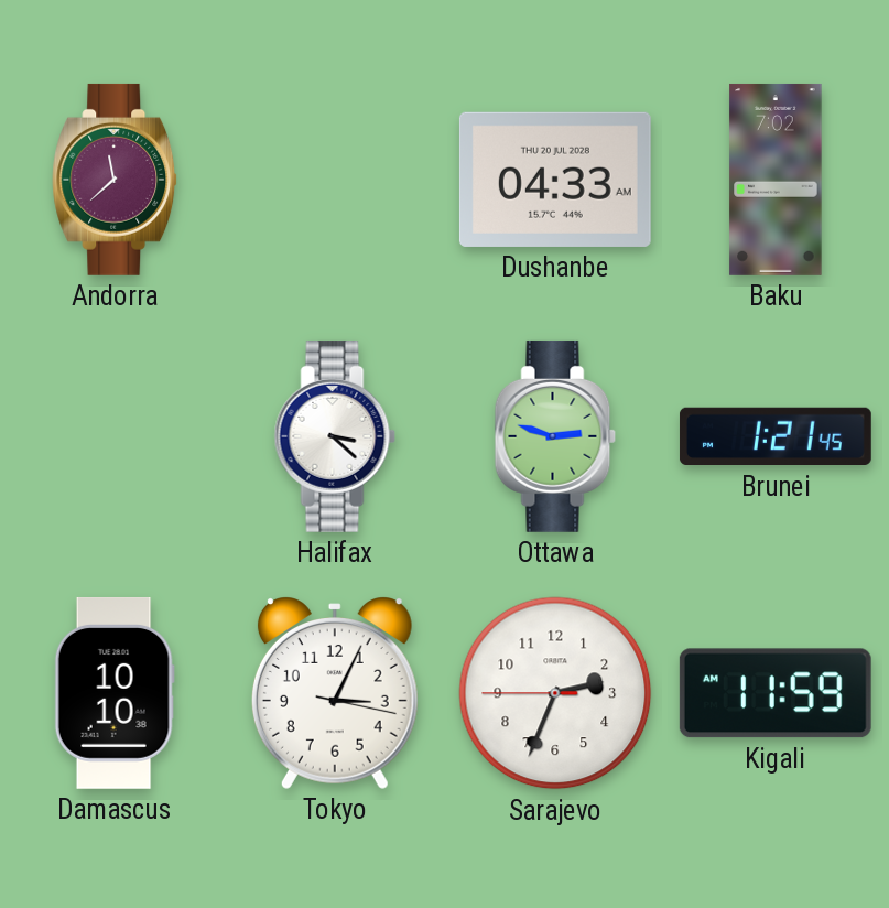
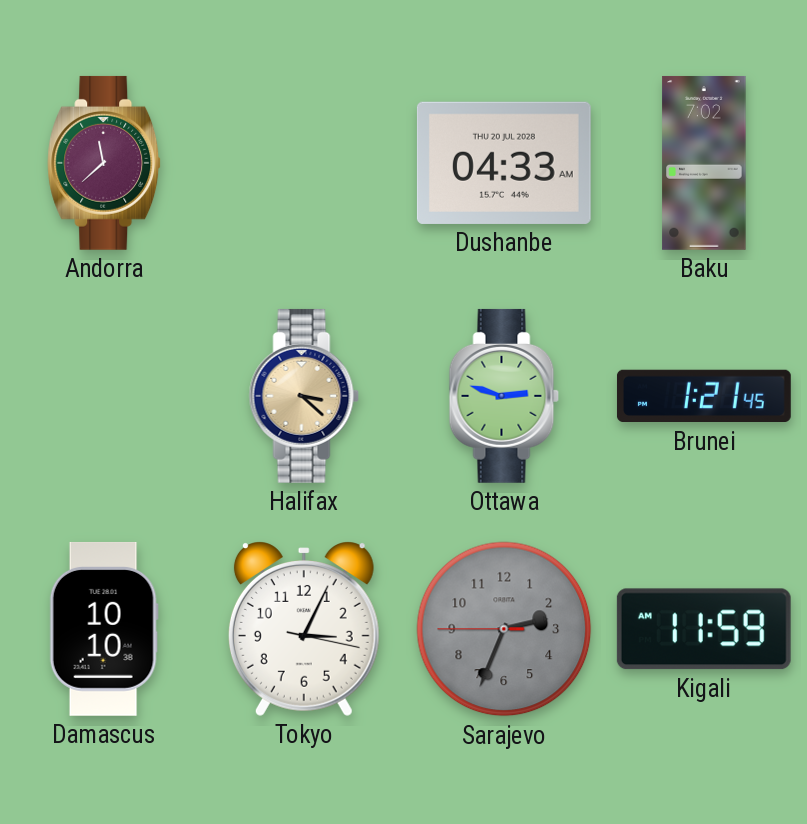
Halifax dial: white -> champagne
Sarajevo dial: white -> grey
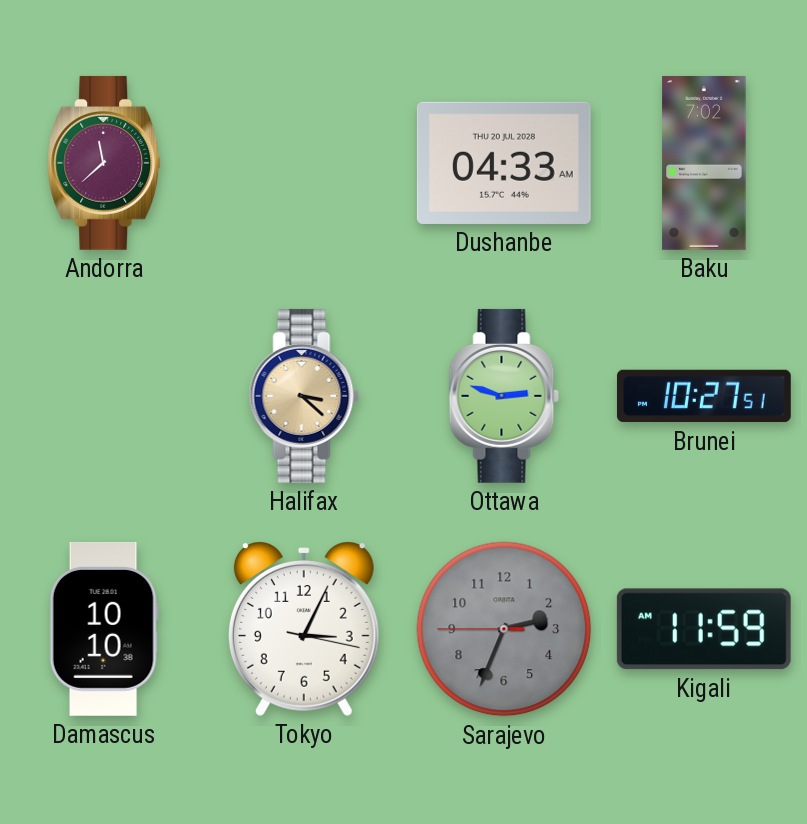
Brunei: 1:21 -> 10:27
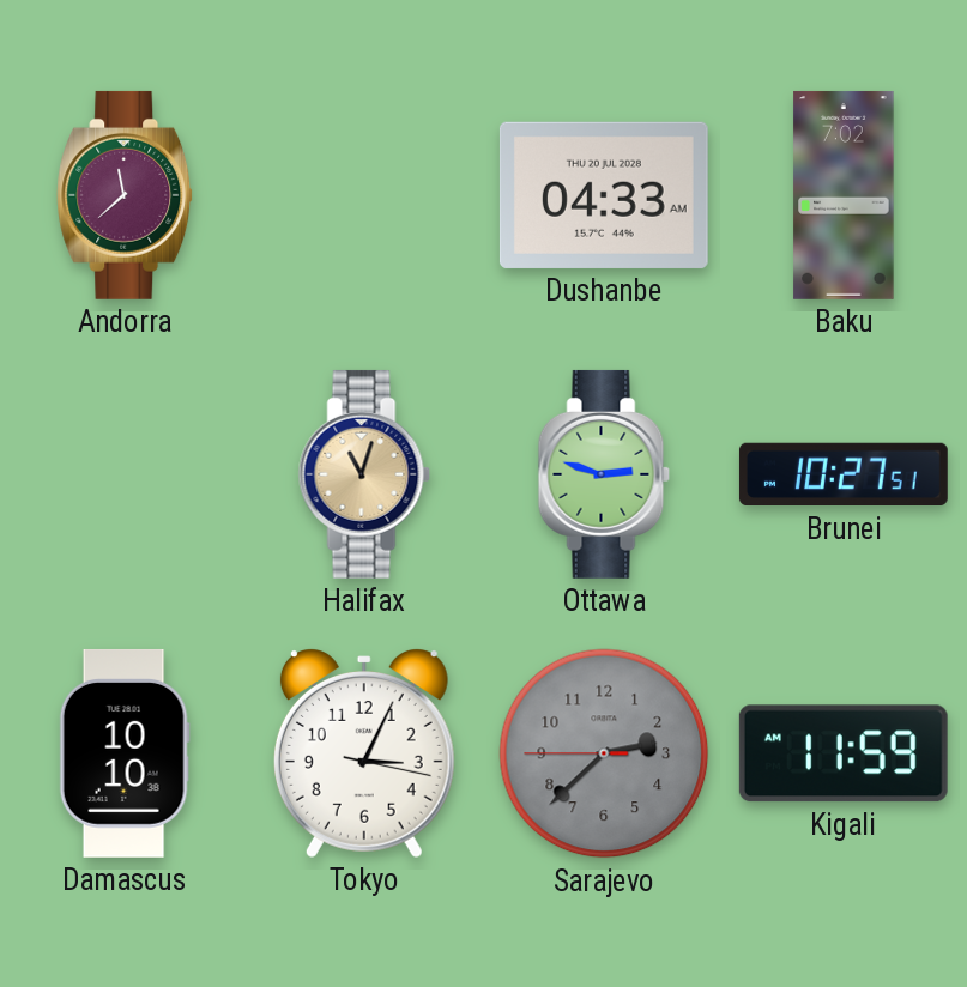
Halifax: 3:22 -> 11:03
Sarajevo: 2:33 -> 2:37
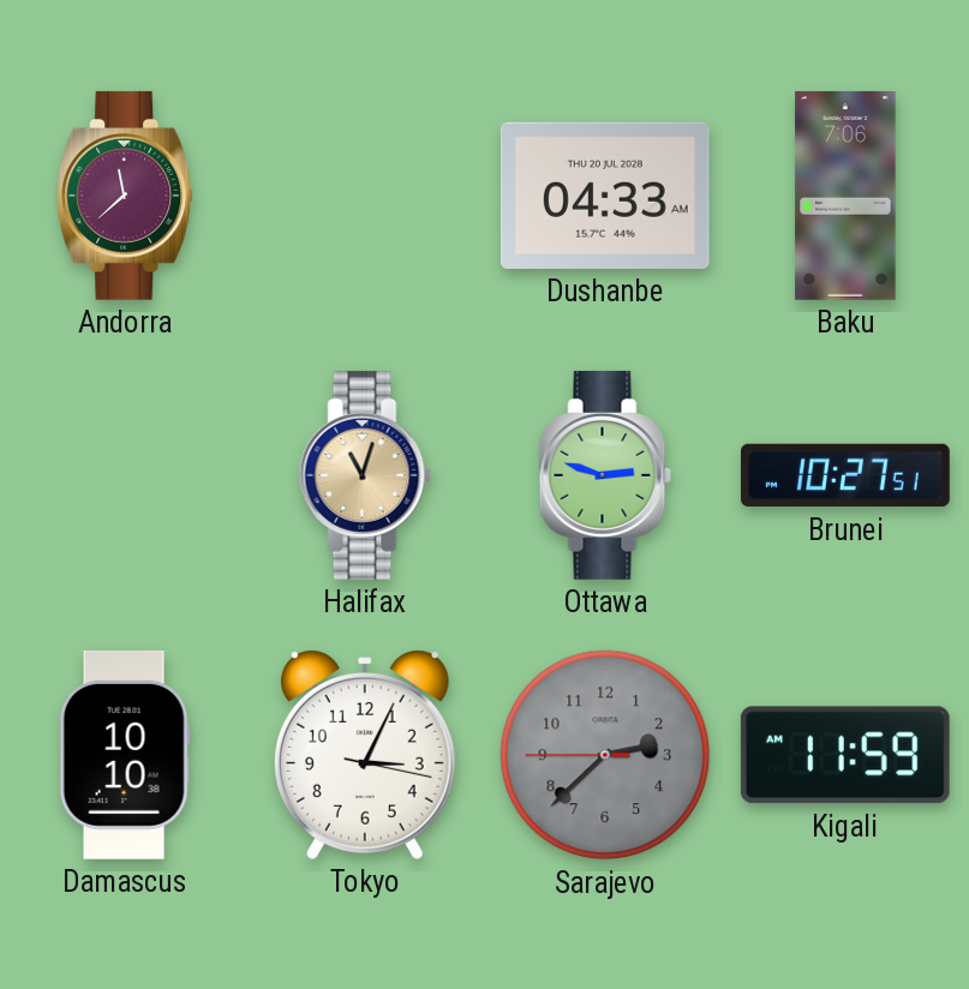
Baku: 7:02 -> 7:06
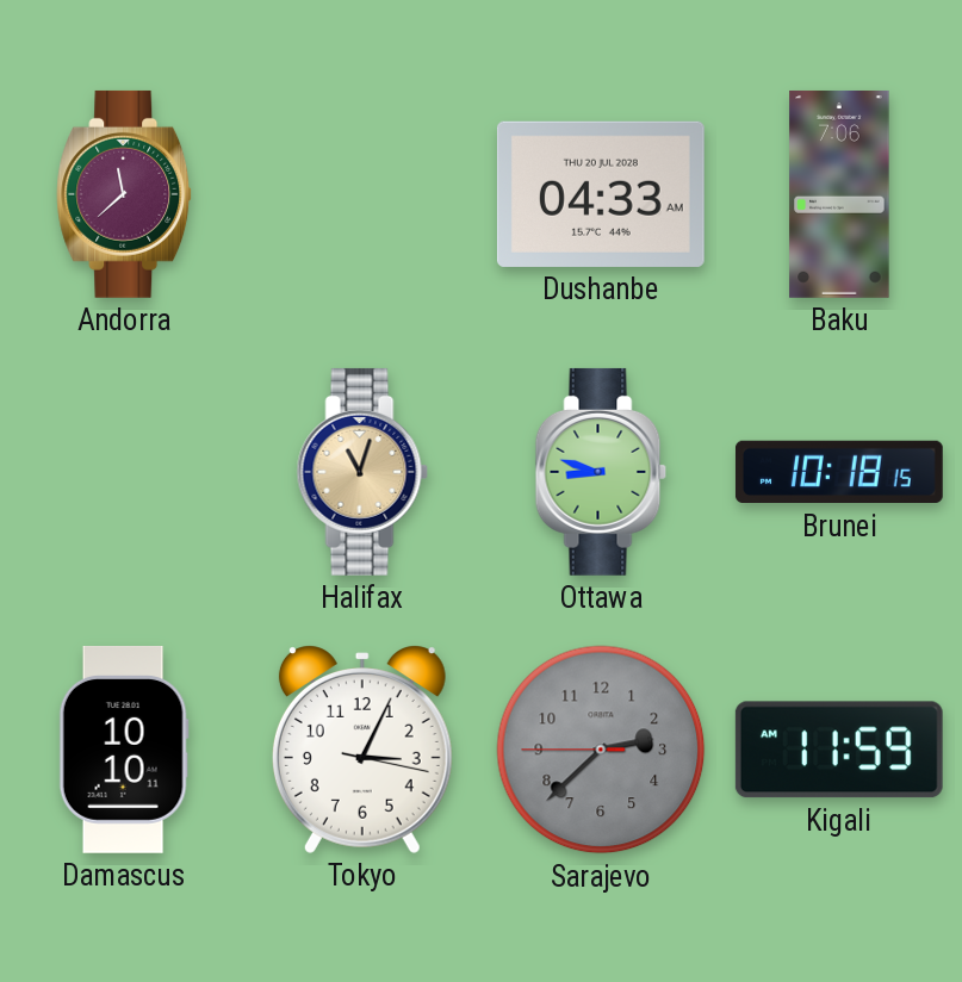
Ottawa: 2:48 -> 8:48
Brunei: 10:27 -> 10:18
Damascus: 10:10:38 -> 10:10:11
